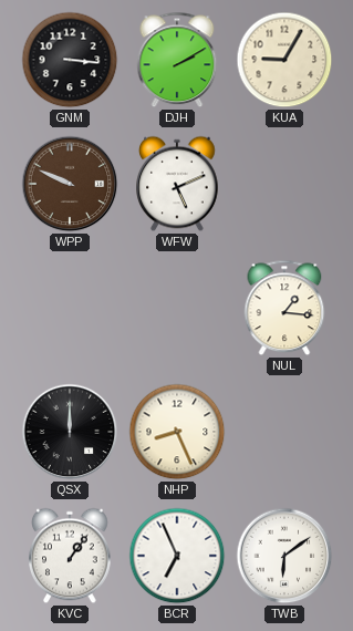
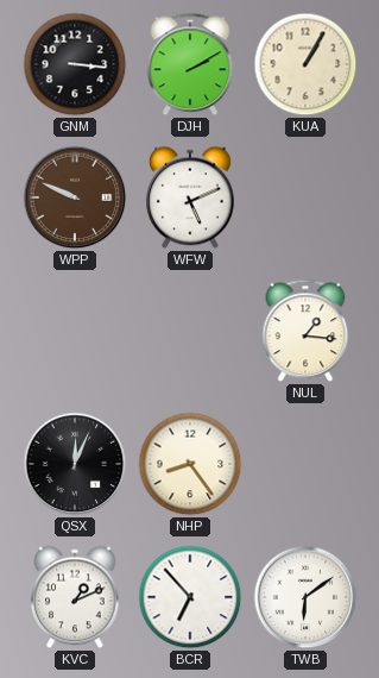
KUA: 9:05 -> 1:05
QSX: 12:00 -> 12:04
NHP: 8:26 -> 8:24
KVC: 1:06 -> 1:11
BCR: 6:56 -> 6:53
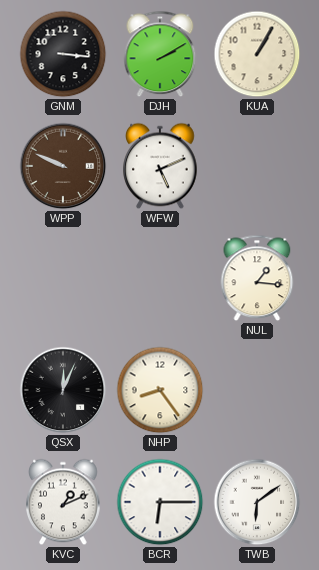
BCR: 6:53 -> 6:15
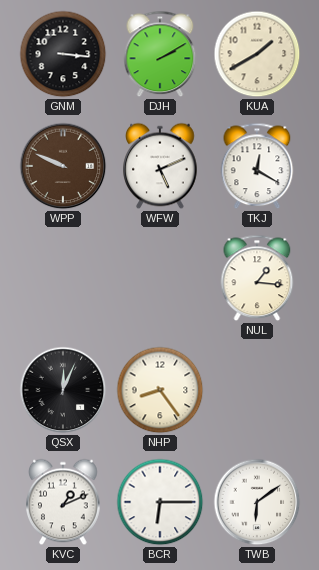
KUA: 1:05 -> 1:40
TKJ: none -> 12:20
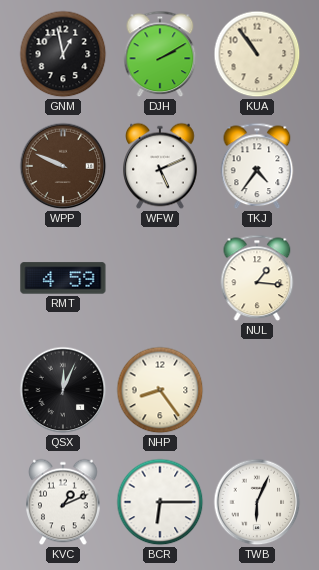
GNM: 3:16 -> 12:58
KUA: 1:40 -> 10:54
TKJ: 12:20 -> 4:36
RMT: none -> 4:59
TWB: 6:09 -> 6:04
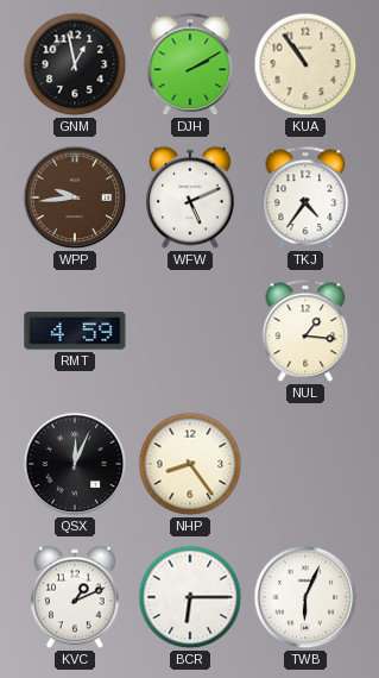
WPP: 9:49 -> 9:44
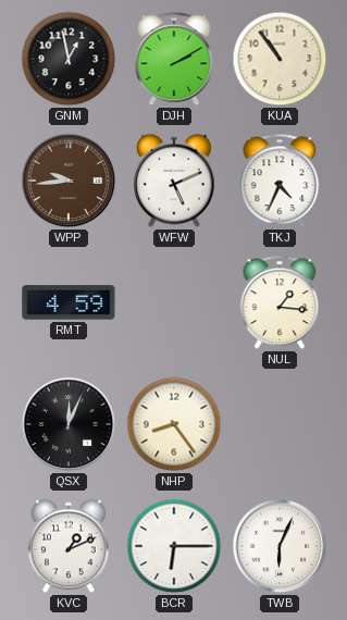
TKJ: 4:36 -> 4:34
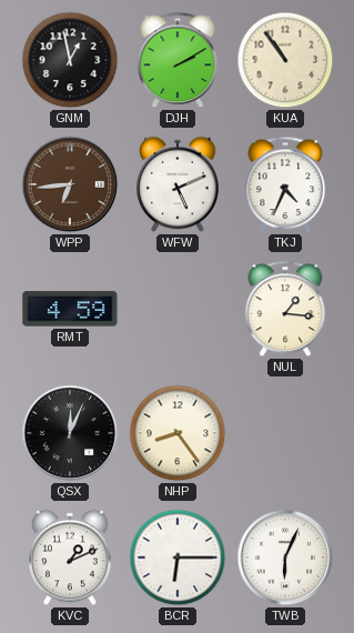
WPP: 9:44 -> 6:44
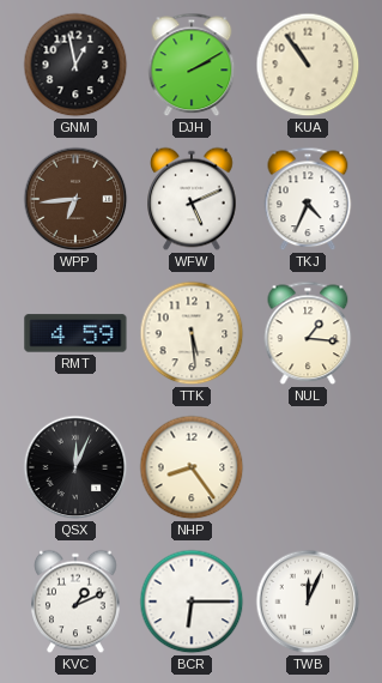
TTK: none -> 5:29
TWB: 6:04 -> 12:04
